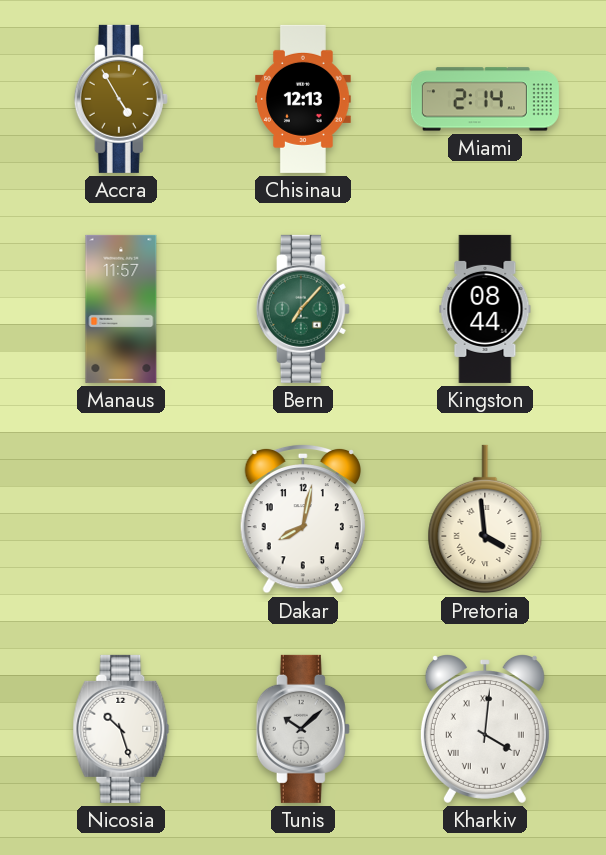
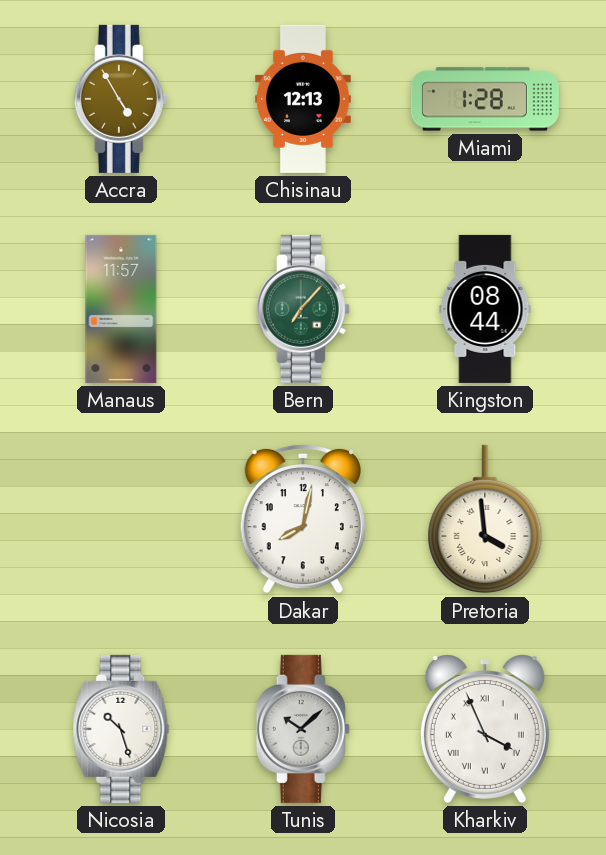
Miami: 2:14 -> 1:28
Kharkiv: 4:01 -> 3:56
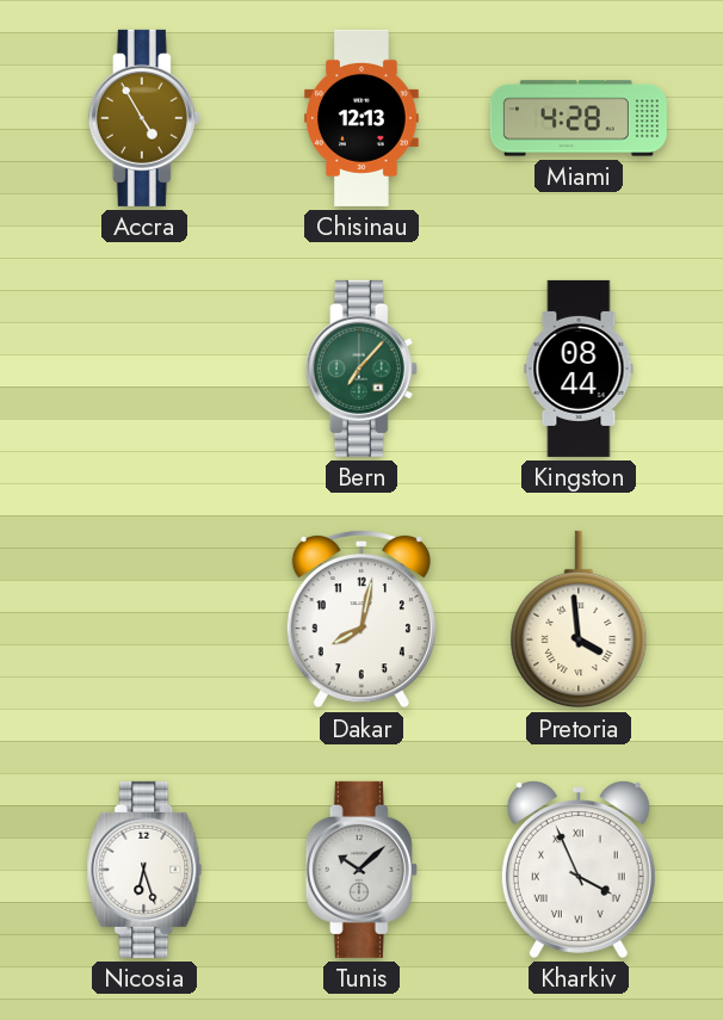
Miami: 1:28 -> 4:28
Manaus: 11:57 -> none
Nicosia: 10:27 -> 6:27
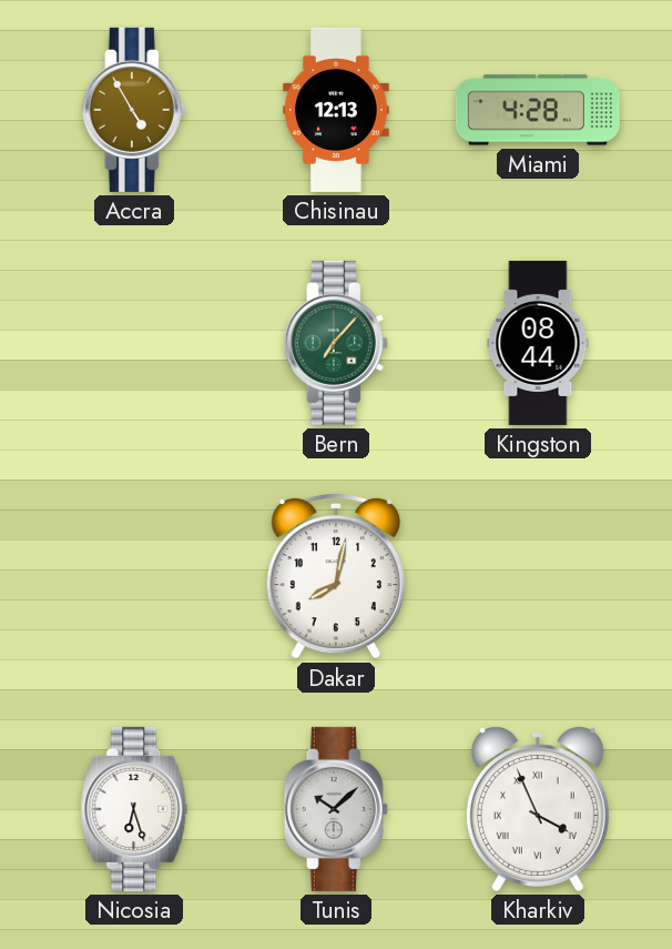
Pretoria: 3:59 -> none
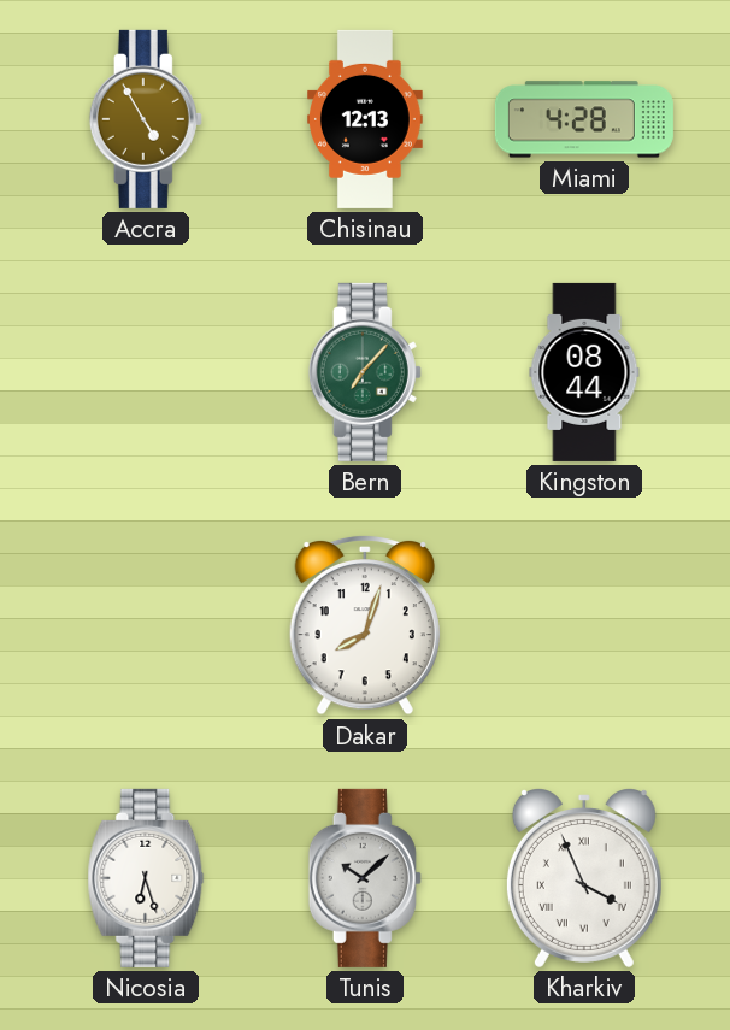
Dakar: 8:02 -> 8:03
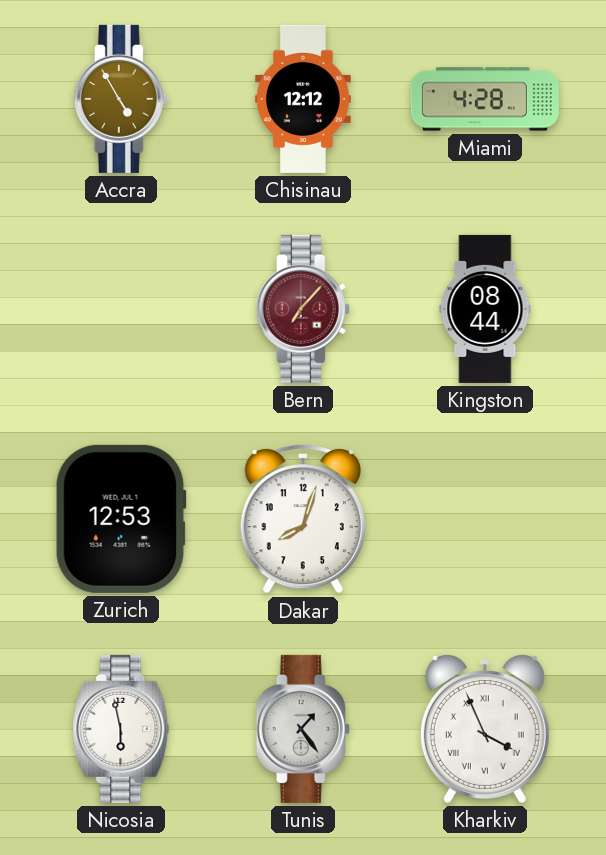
Chisinau: 12:13 -> 12:12
Bern dial: green -> burgundy
Zurich: none -> 12:53
Nicosia: 6:27 -> 5:58
Tunis: 10:08 -> 1:24
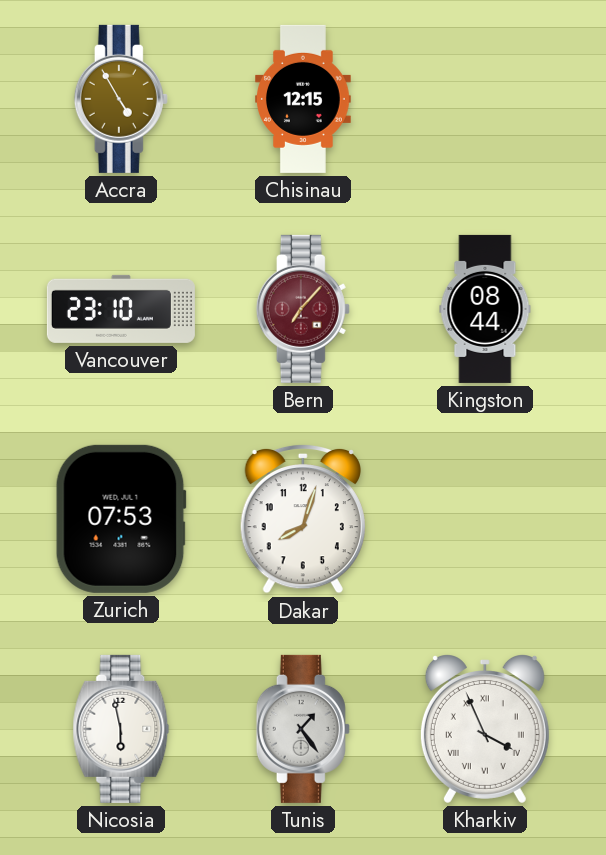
Chisinau: 12:12 -> 12:15
Miami: 4:28 -> none
Vancouver: none -> 23:10
Zurich: 12:53 -> 07:53
